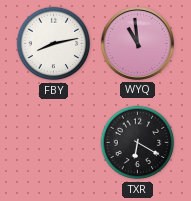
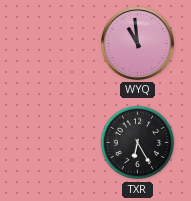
FBY: 8:13 -> none
TXR: 6:20 -> 6:25
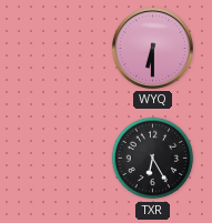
WYQ: 10:59 -> 6:30
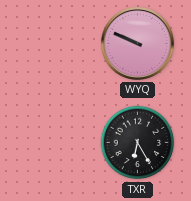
WYQ: 6:30 -> 9:49
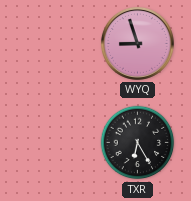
WYQ: 9:49 -> 8:57
